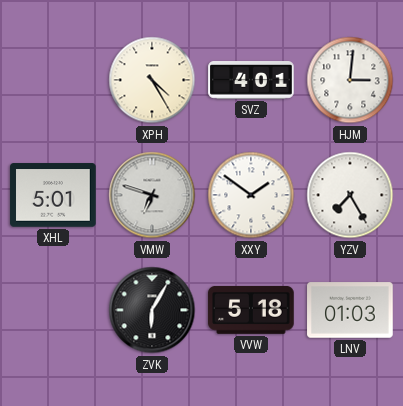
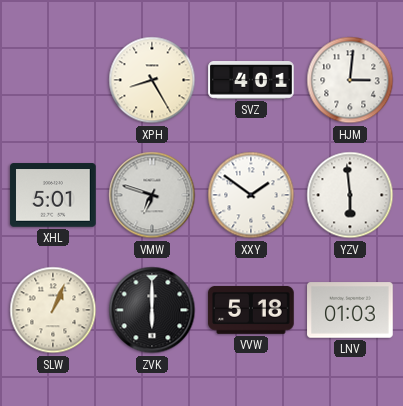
XPH: 4:25 -> 8:25
YZV: 7:25 -> 5:59
SLW: none -> 1:04
ZVK: 6:05 -> 6:00
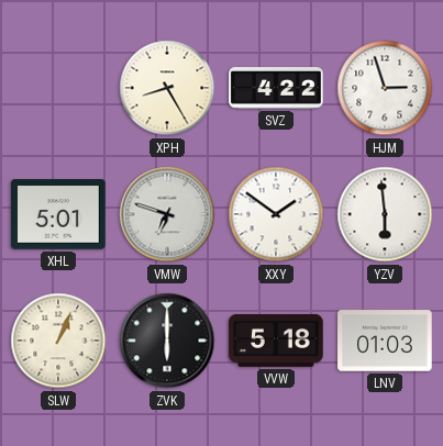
SVZ: 4:01 -> 4:22
HJM: 3:01 -> 2:57
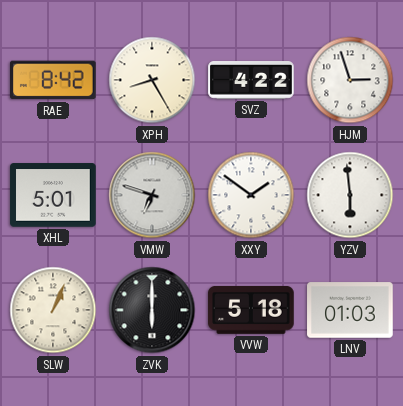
RAE: none -> 8:42
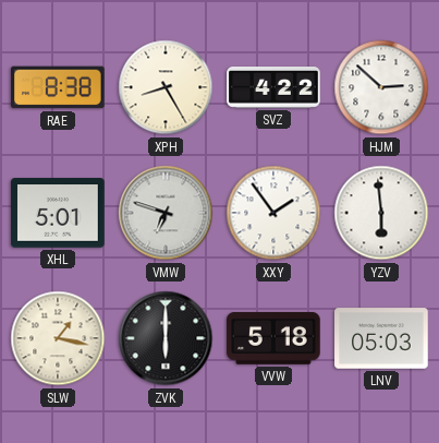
RAE: 8:42 -> 8:38
HJM: 2:57 -> 2:52
XXY: 1:51 -> 1:54
SLW: 1:04 -> 1:17
LNV: 01:03 -> 05:03
